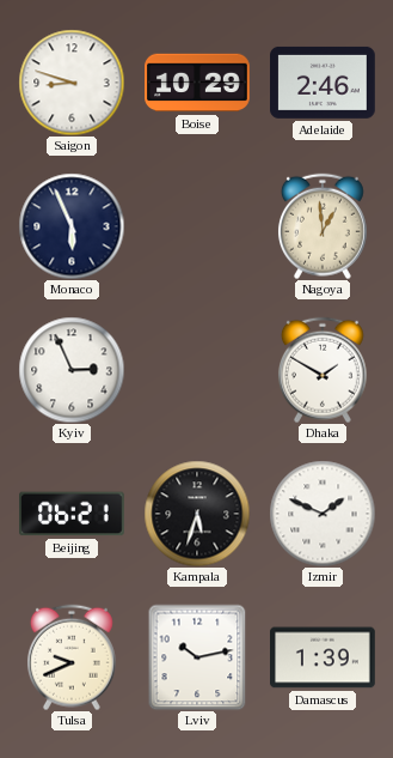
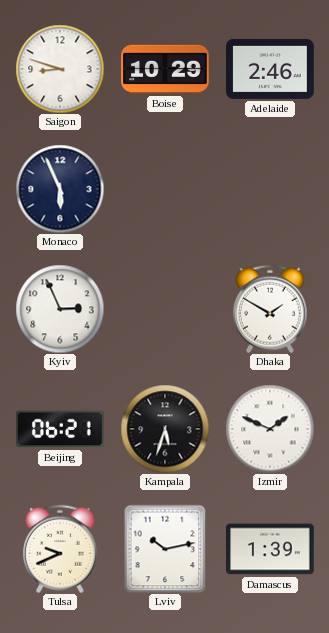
Nagoya: 12:59 -> none
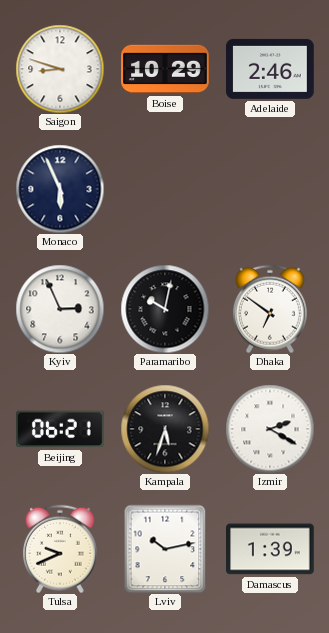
Paramaribo: none -> 10:02
Dhaka: 1:50 -> 6:51
Izmir: 1:49 -> 2:20
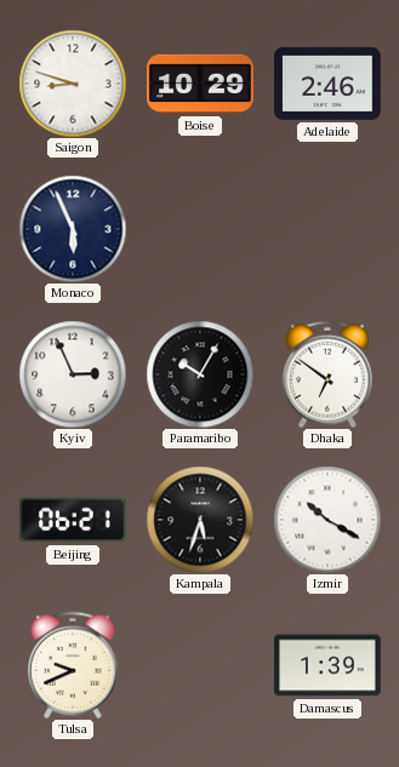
Paramaribo: 10:02 -> 10:05
Izmir: 2:20 -> 10:20
Lviv: 10:13 -> none
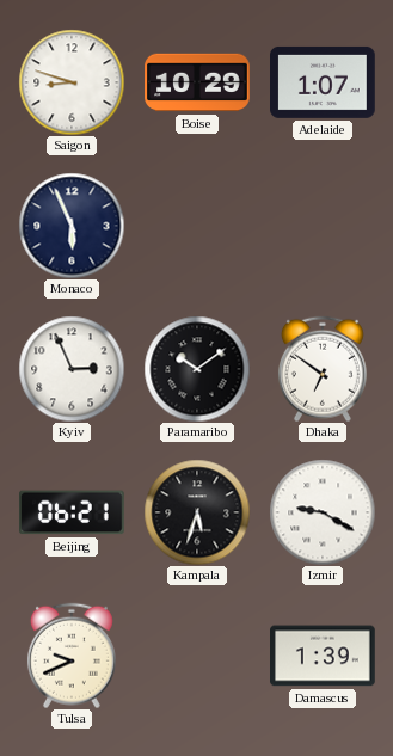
Adelaide: 2:46 -> 1:07
Paramaribo: 10:05 -> 10:09
Izmir: 10:20 -> 9:20
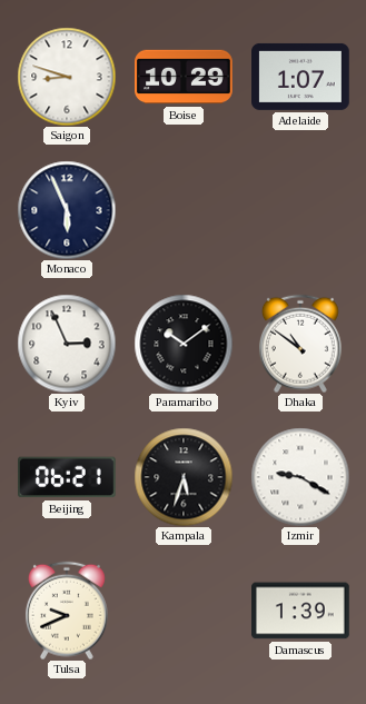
Dhaka: 6:51 -> 10:51
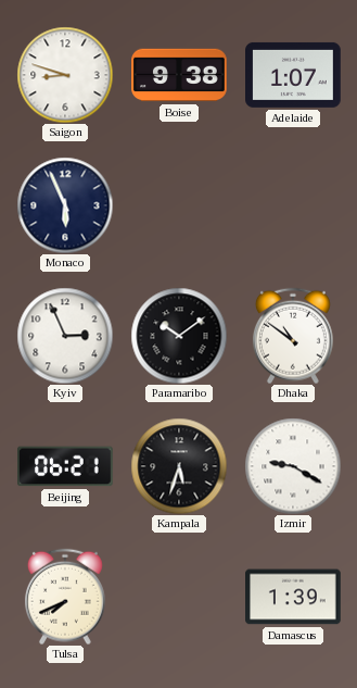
Boise: 10:29 -> 9:38
Tulsa: 9:41 -> 7:41
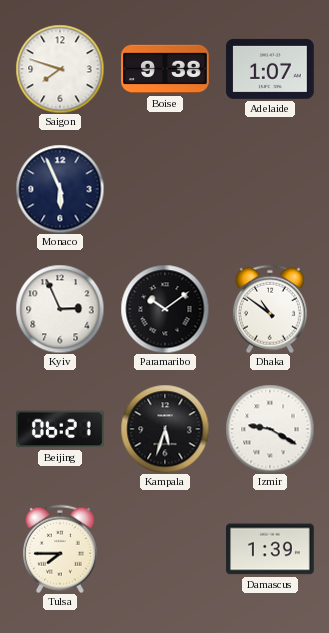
Saigon: 8:48 -> 7:48
Tulsa: 7:41 -> 7:45
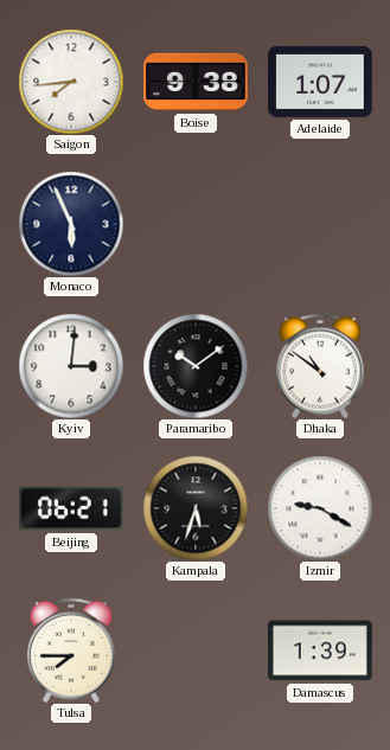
Saigon: 7:48 -> 7:44
Kyiv: 2:56 -> 3:01
